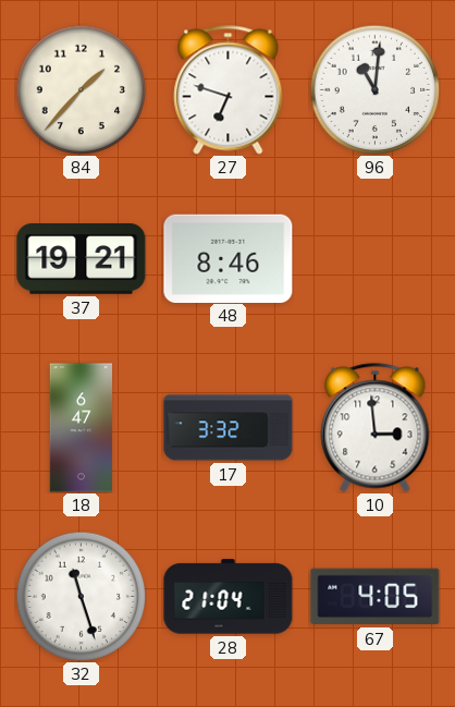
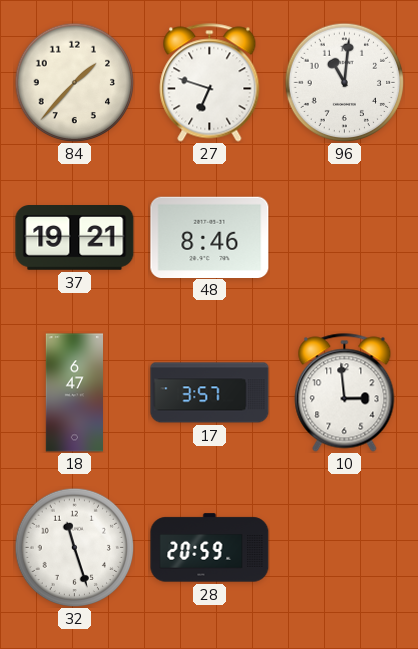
17: 3:32 -> 3:57
28: 21:04 -> 20:59
67: 4:05 -> none
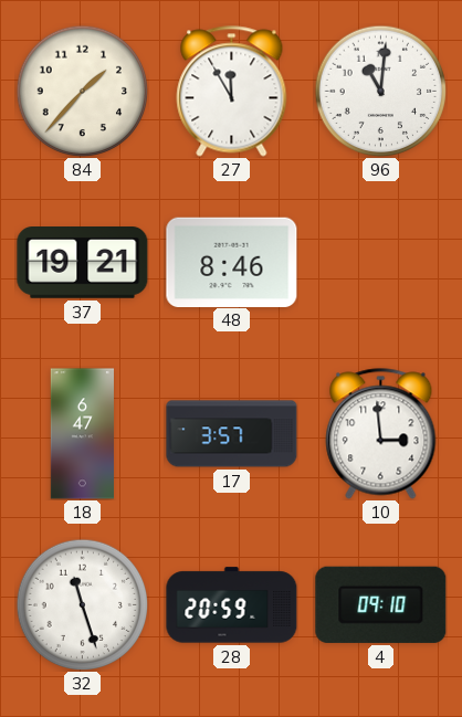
27: 6:48 -> 11:55
4: none -> 09:10
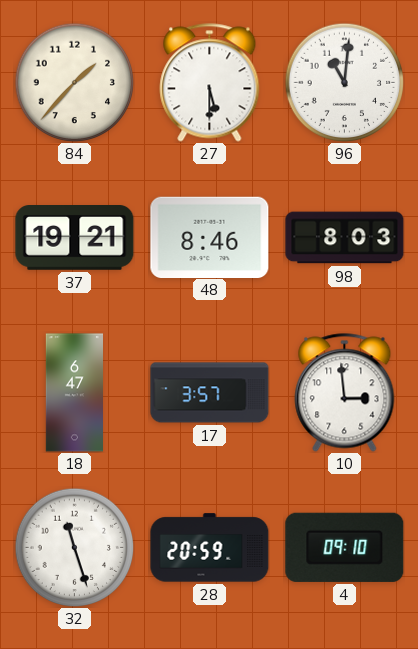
27: 11:55 -> 5:30
98: none -> 8:03
